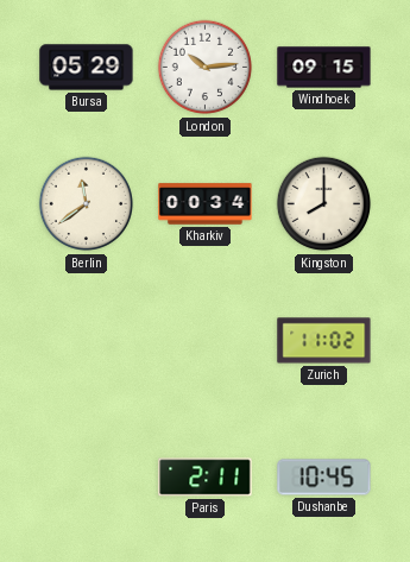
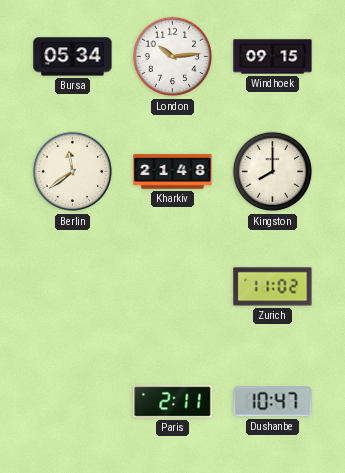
Bursa: 05:29 -> 05:34
Kharkiv: 00:34 -> 21:48
Dushanbe: 10:45 -> 10:47
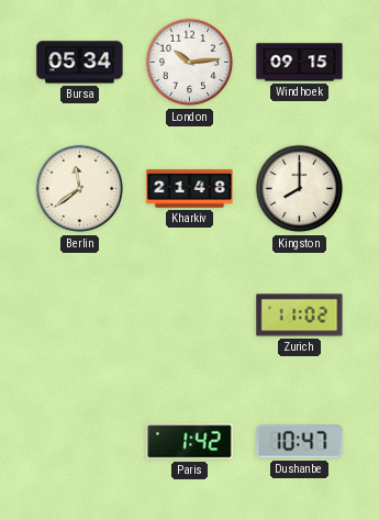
Paris: 2:11 -> 1:42
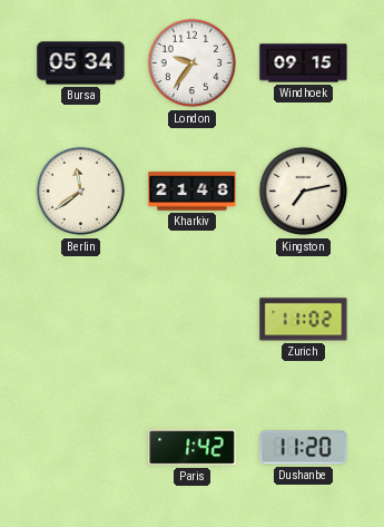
London: 10:14 -> 9:36
Kingston: 8:00 -> 7:13
Dushanbe: 10:47 -> 11:20
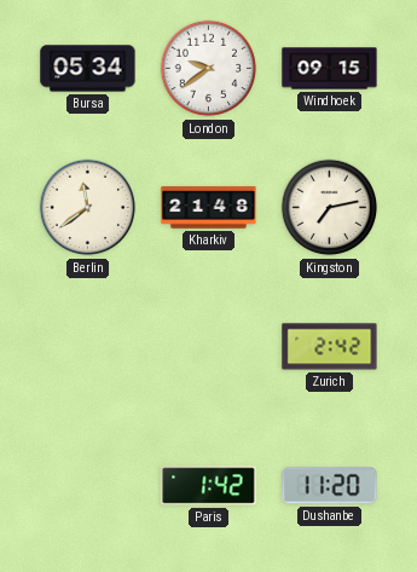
London: 9:36 -> 9:39
Zurich: 11:02 -> 2:42
